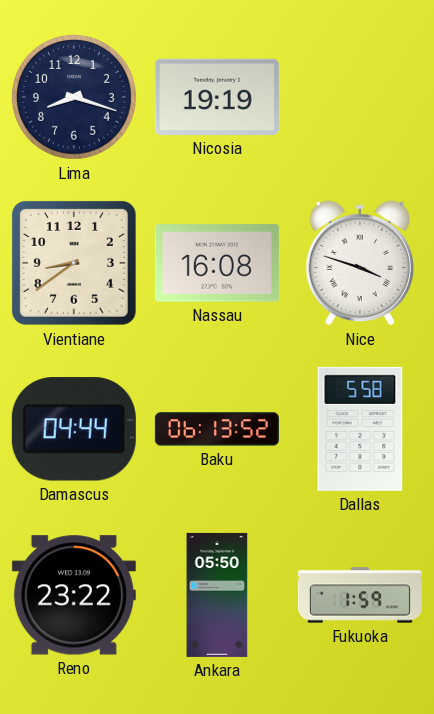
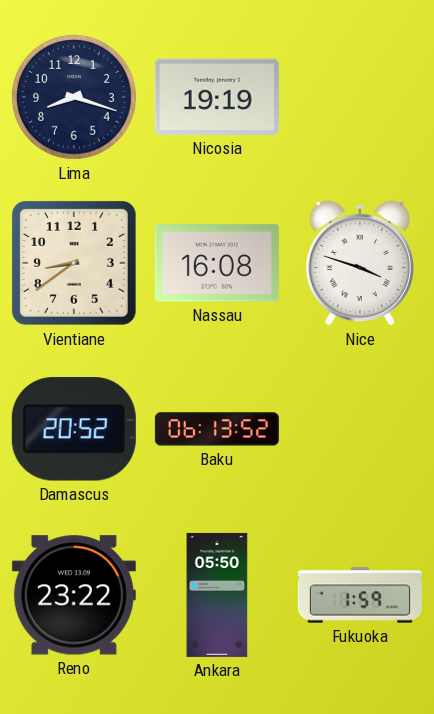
Damascus: 04:44 -> 20:52
Dallas: 5:58 -> none
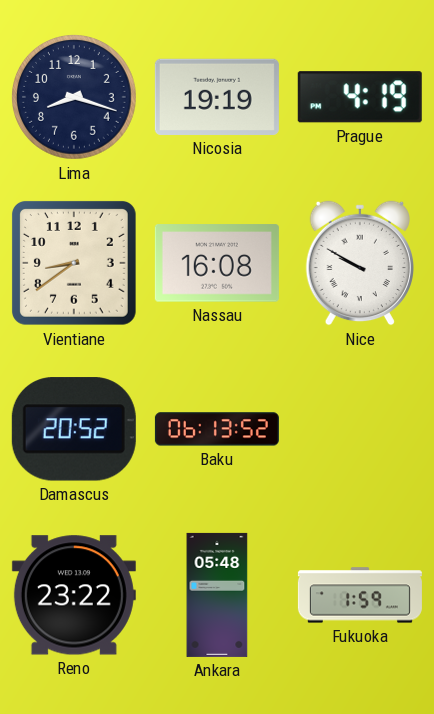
Prague: none -> 4:19
Nice: 3:48 -> 9:50
Ankara: 05:50 -> 05:48
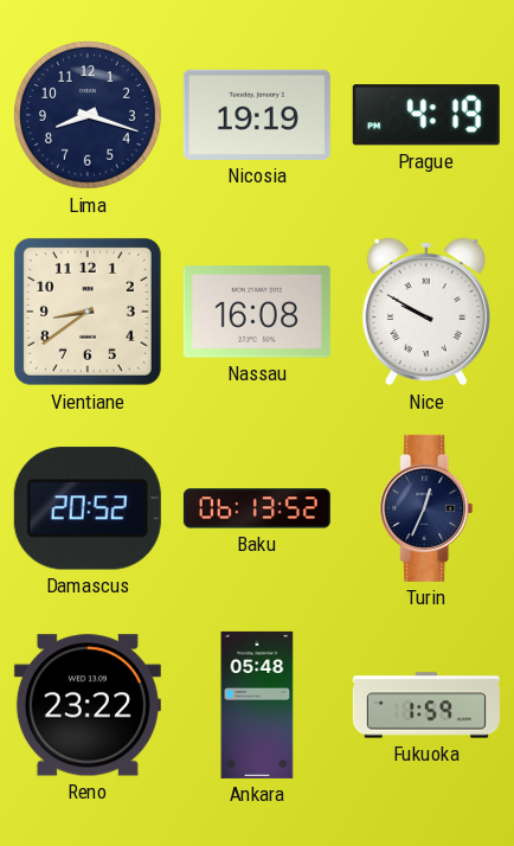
Turin: none -> 12:34
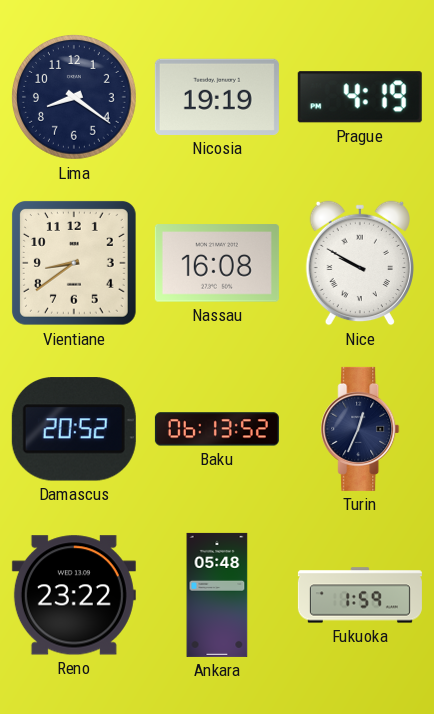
Lima: 8:18 -> 8:21
